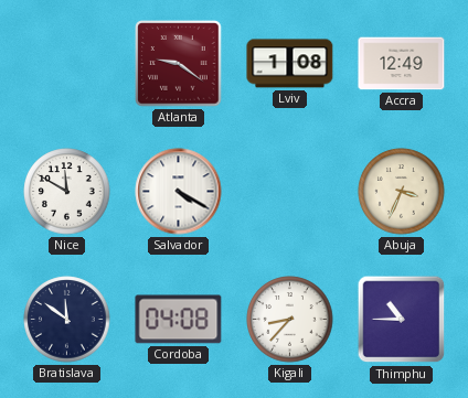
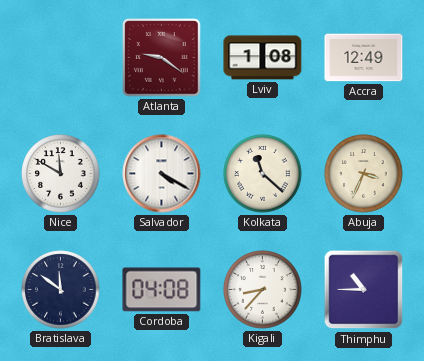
Kolkata: none -> 11:22
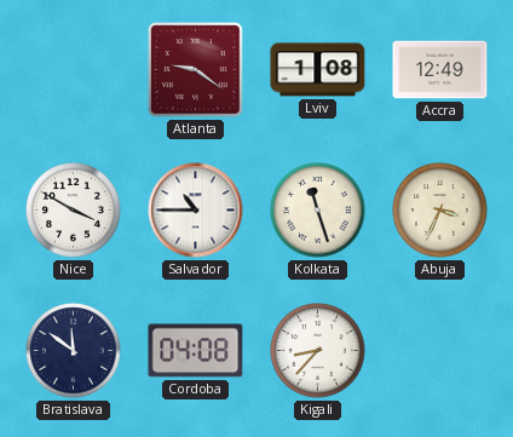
Nice: 11:50 -> 3:50
Salvador: 4:20 -> 10:45
Kolkata: 11:22 -> 11:27
Thimphu: 10:45 -> none
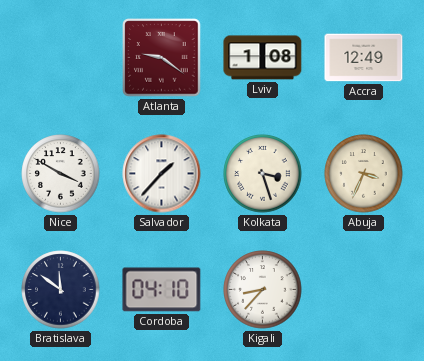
Salvador: 10:45 -> 1:37
Kolkata: 11:27 -> 3:27
Cordoba: 04:08 -> 04:10
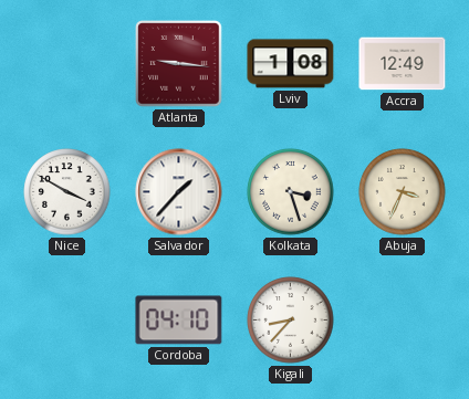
Atlanta: 9:21 -> 9:16
Bratislava: 11:51 -> none
